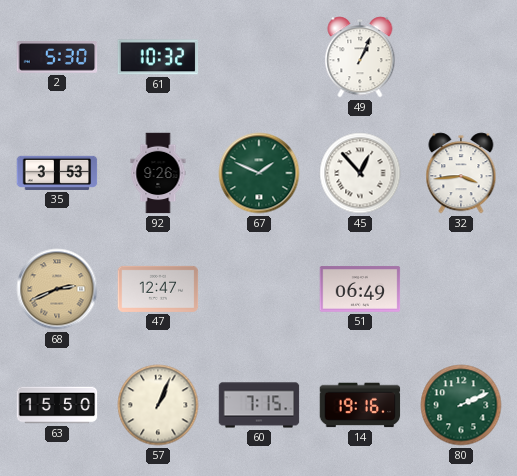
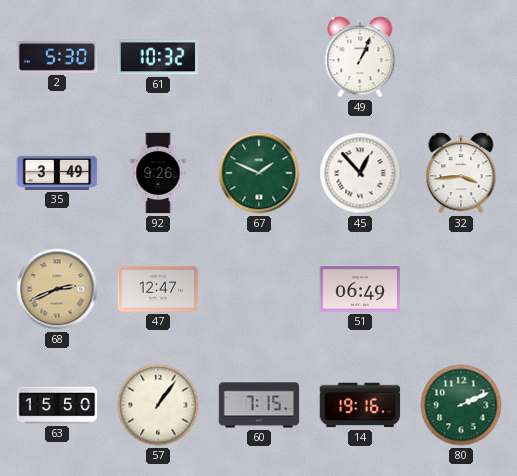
35: 3:53 -> 3:49
57: 1:04 -> 1:06
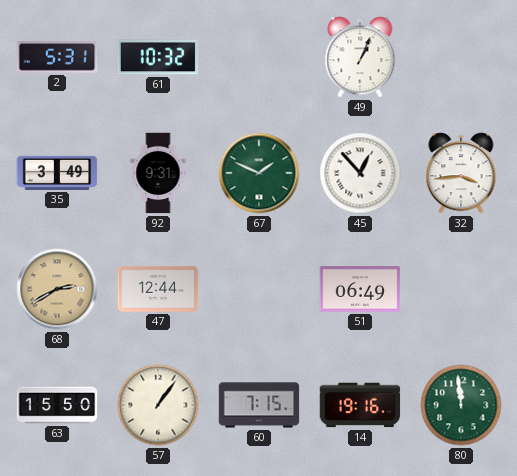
2: 5:30 -> 5:31
92: 9:26 -> 9:31
68: 2:41 -> 2:40
47: 12:47 -> 12:44
80: 2:11 -> 11:59
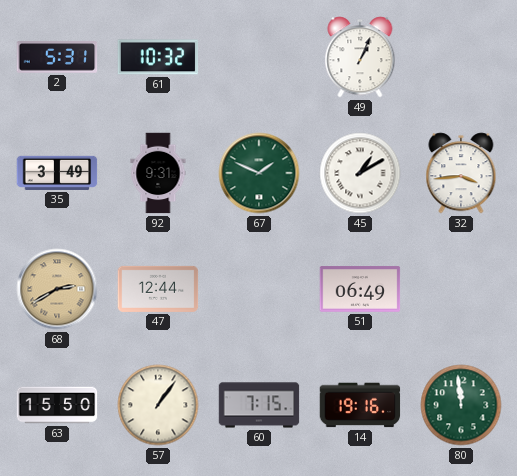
45: 12:53 -> 1:10
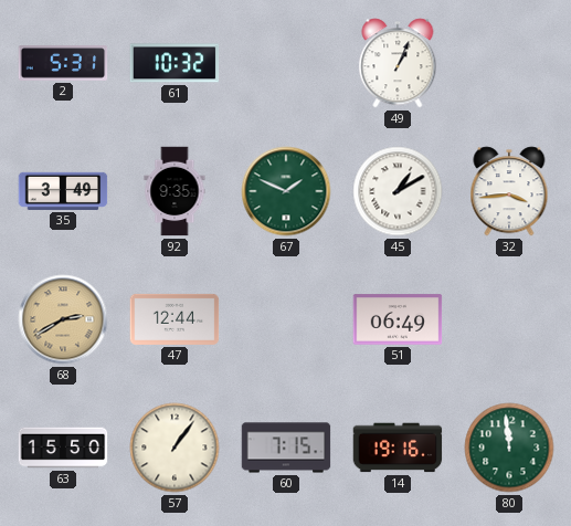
92: 9:31 -> 9:35
